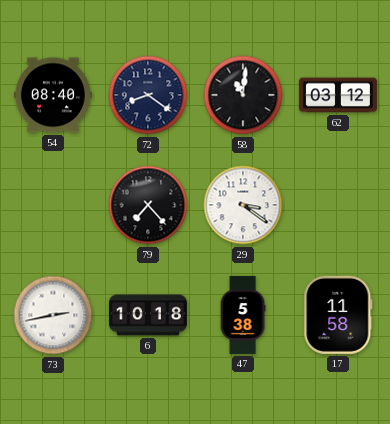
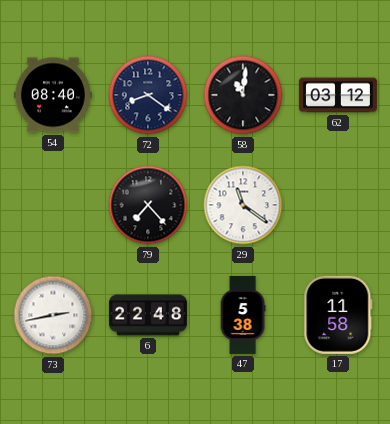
29: 3:21 -> 11:21
6: 10:18 -> 22:48
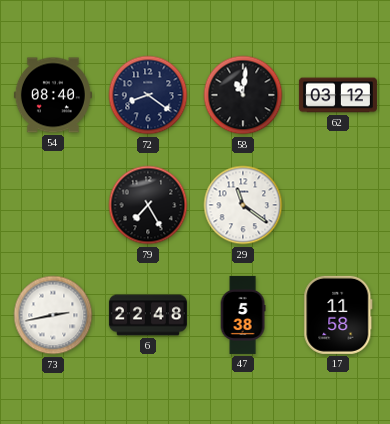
79: 7:23 -> 7:25
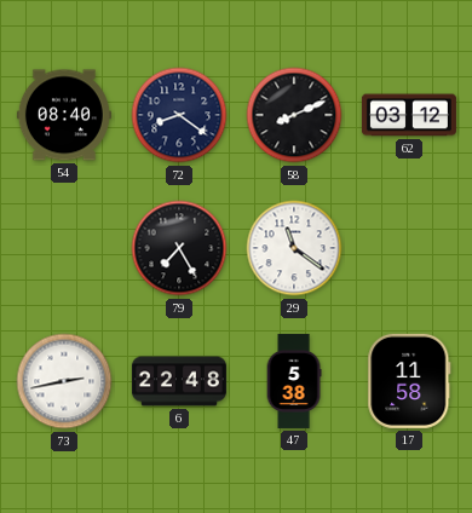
58: 11:01 -> 8:11
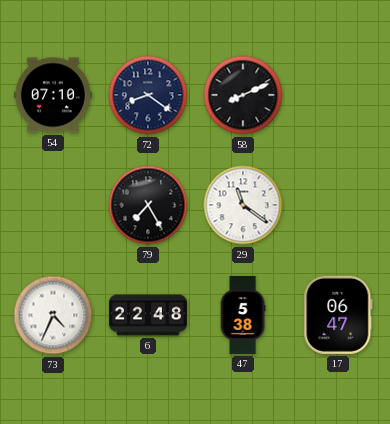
54: 08:40 -> 07:10
62: 03:12 -> none
73: 2:43 -> 4:34
17: 11:58 -> 06:47
